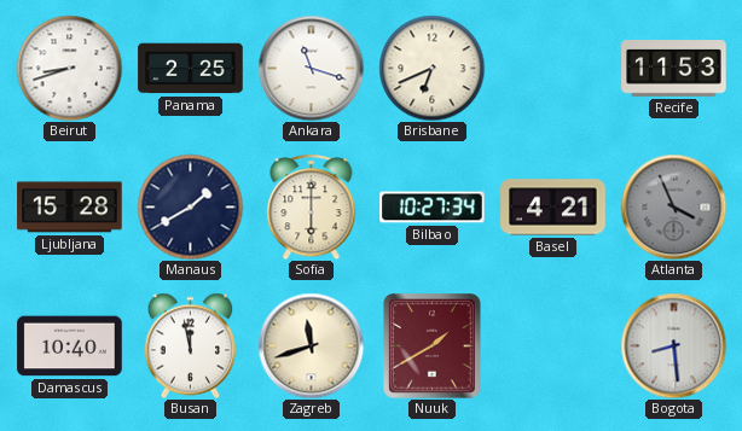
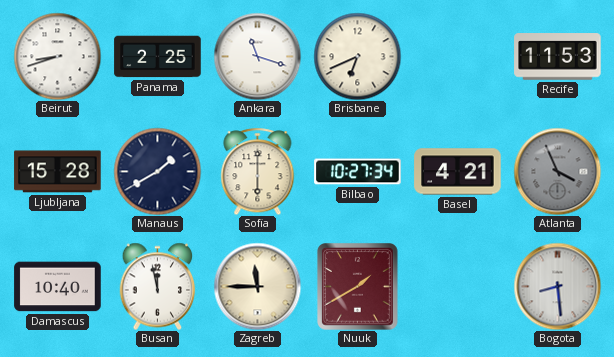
Zagreb: 11:42 -> 11:45
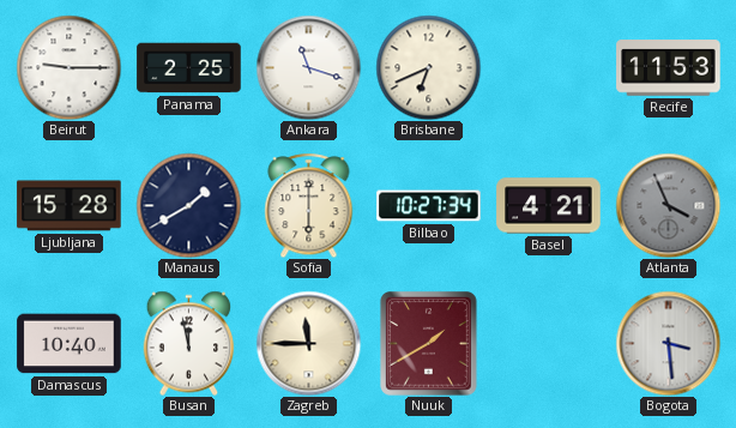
Beirut: 8:42 -> 9:15
Bogota: 8:29 -> 3:29
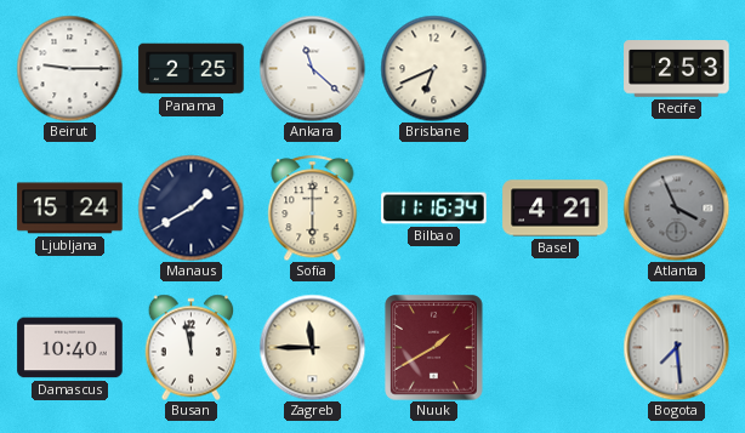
Ankara: 11:18 -> 11:22
Recife: 11:53 -> 2:53
Ljubljana: 15:28 -> 15:24
Bilbao: 10:27 -> 11:16
Bogota: 3:29 -> 7:29
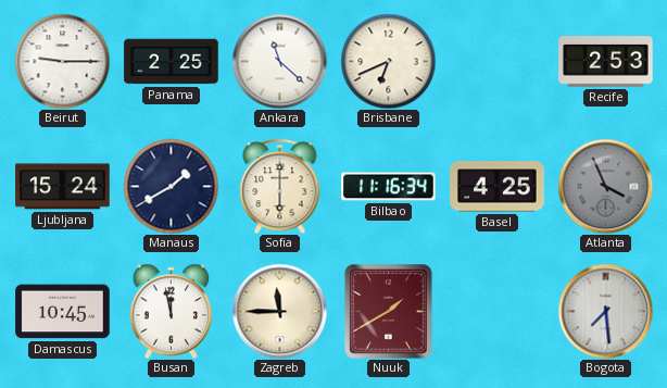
Basel: 4:21 -> 4:25
Damascus: 10:40 -> 10:45
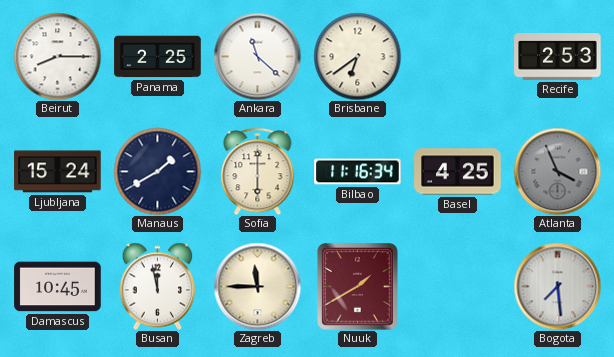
Beirut: 9:15 -> 8:15
Brisbane: 6:41 -> 6:39
